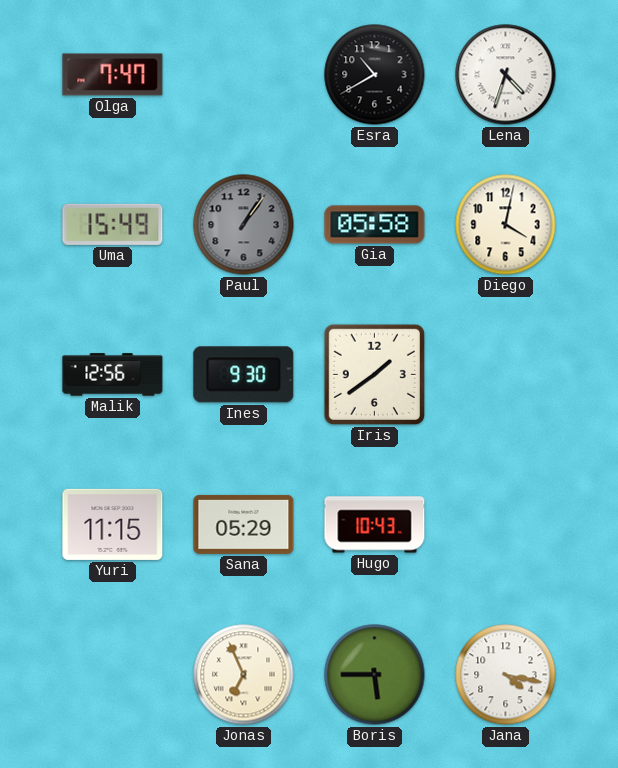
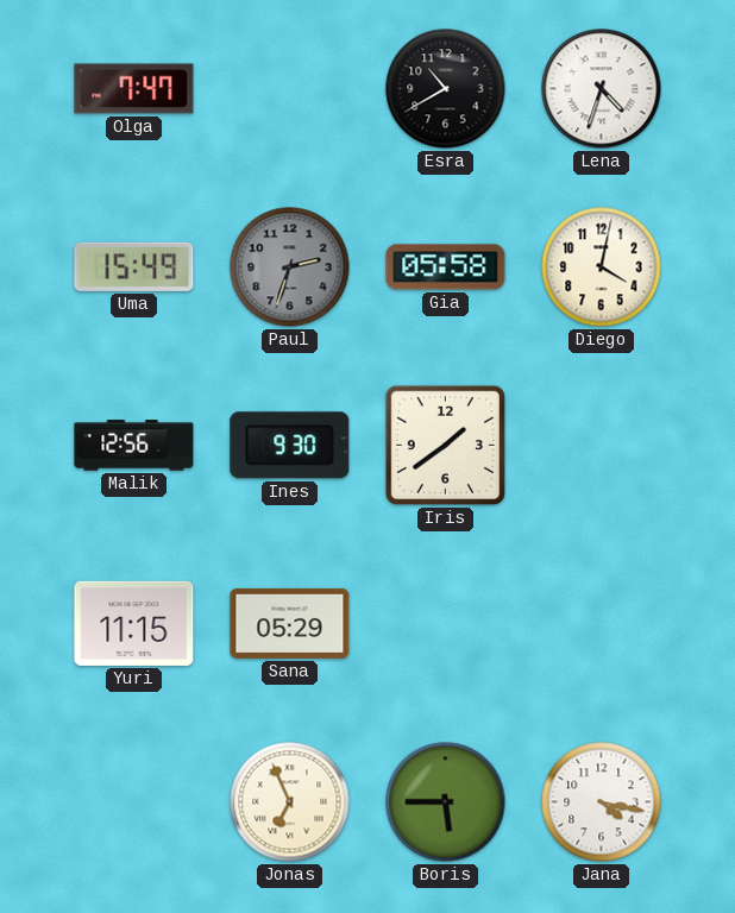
Paul: 1:06 -> 2:33
Hugo: 10:43 -> none
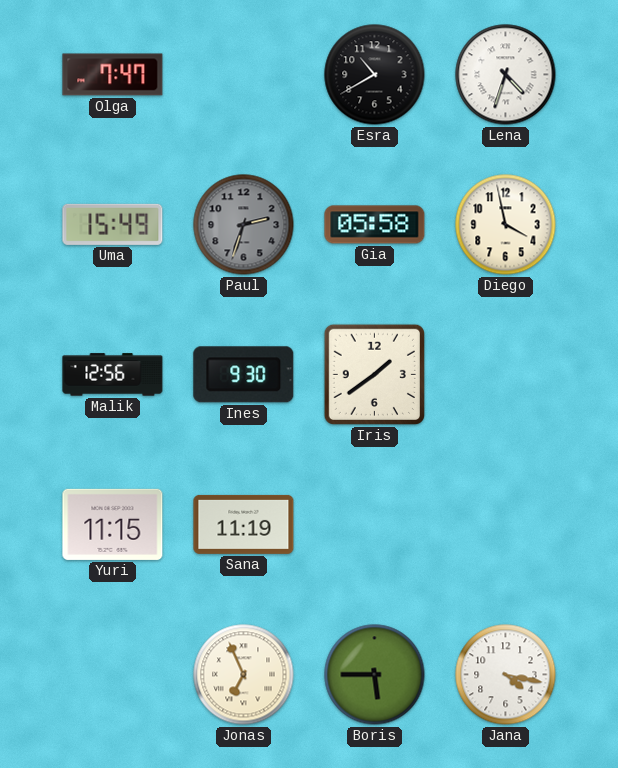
Diego: 4:02 -> 3:58
Sana: 05:29 -> 11:19
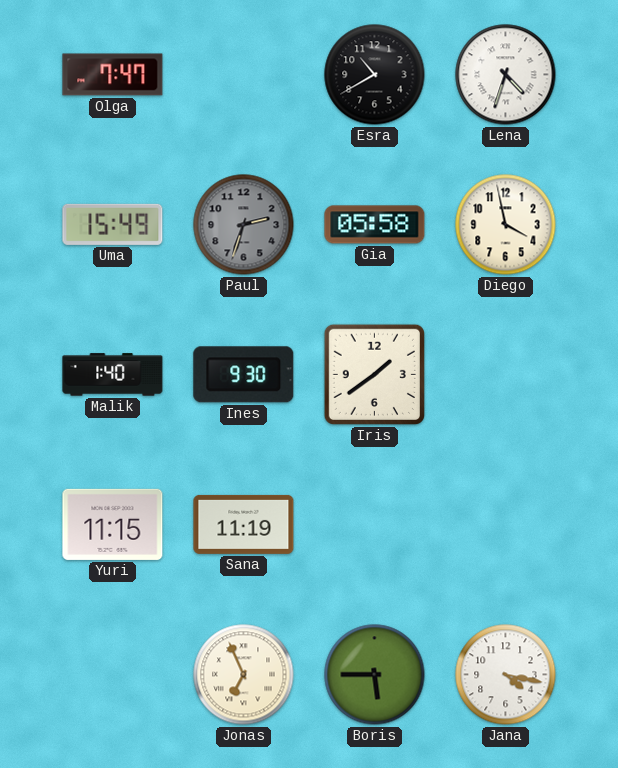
Malik: 12:56 -> 1:40
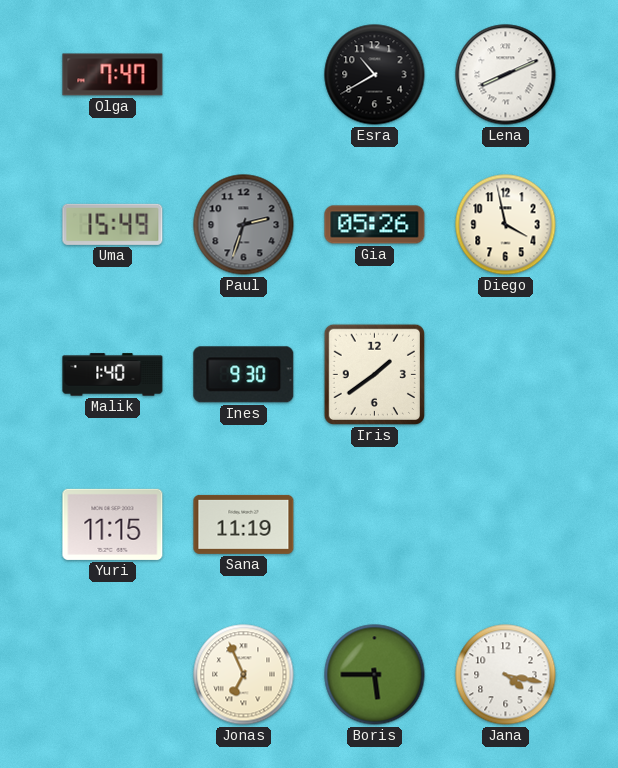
Lena: 4:33 -> 8:11
Gia: 05:58 -> 05:26
